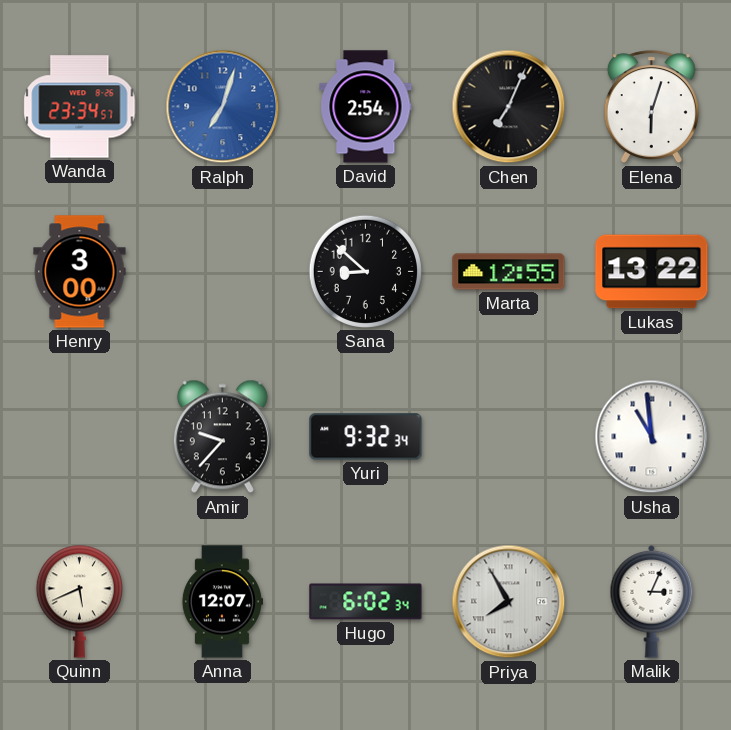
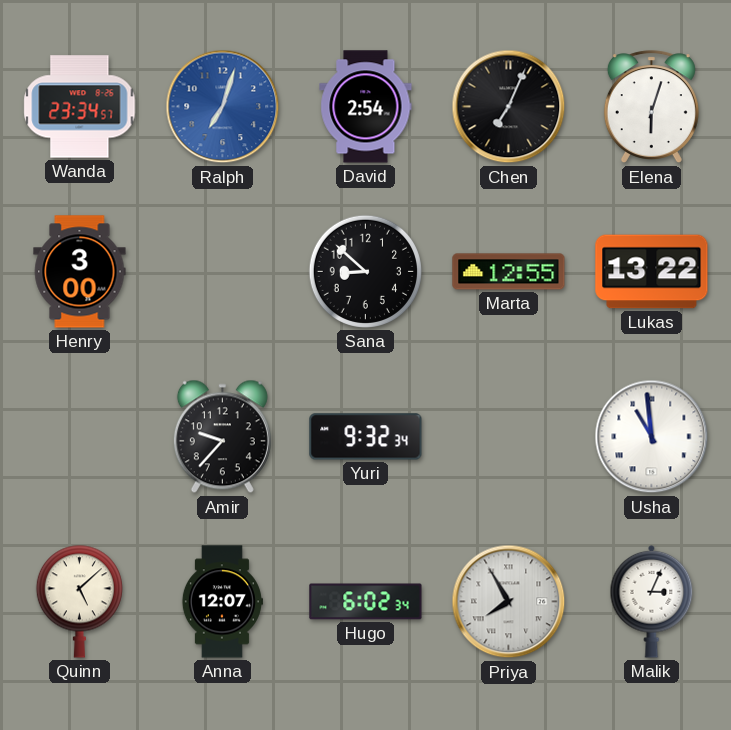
Quinn: 5:41 -> 5:08
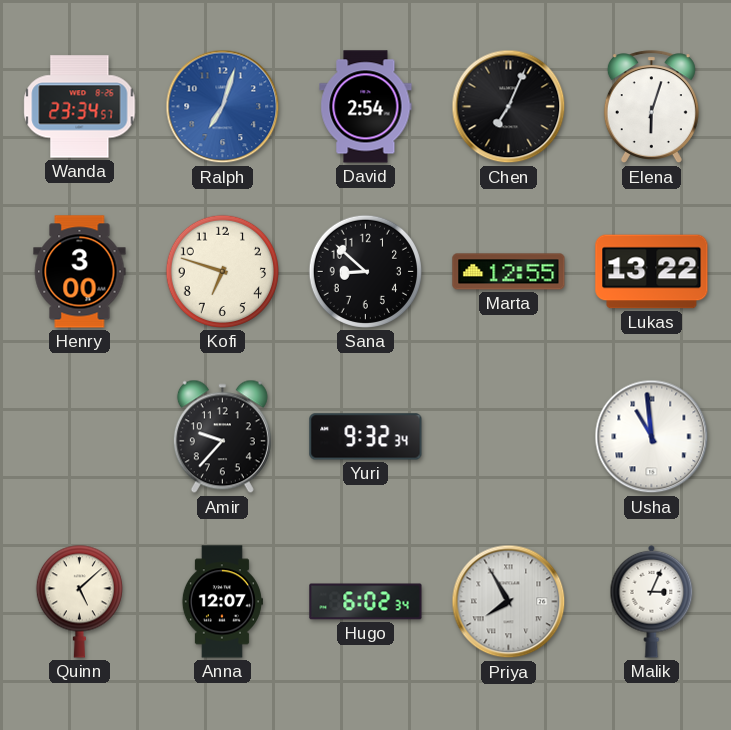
Kofi: none -> 6:48
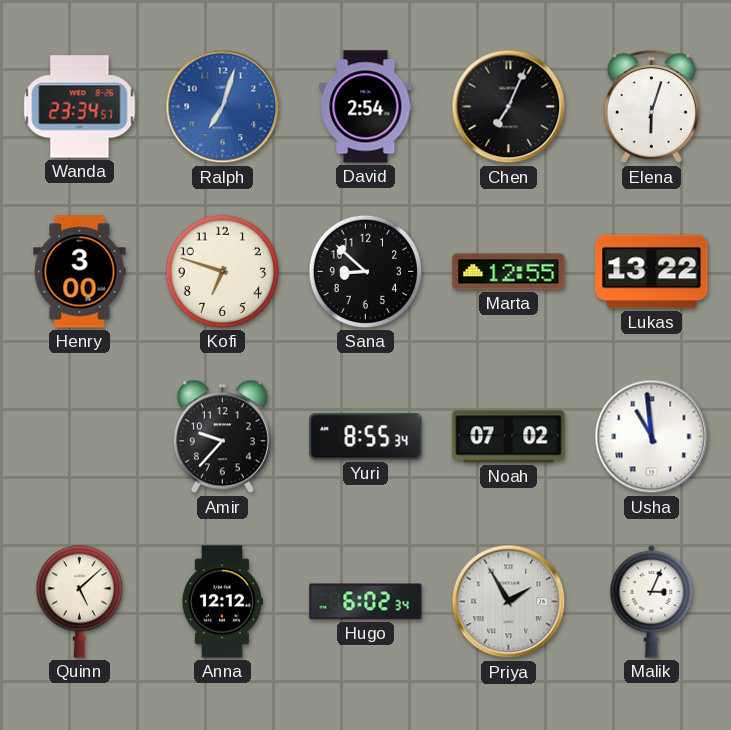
Yuri: 9:32 -> 8:55
Noah: none -> 07:02
Anna: 12:07 -> 12:12
Priya: 7:55 -> 1:55
